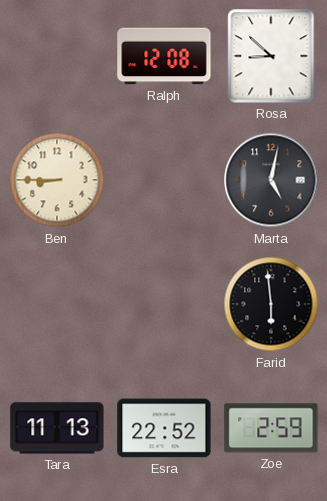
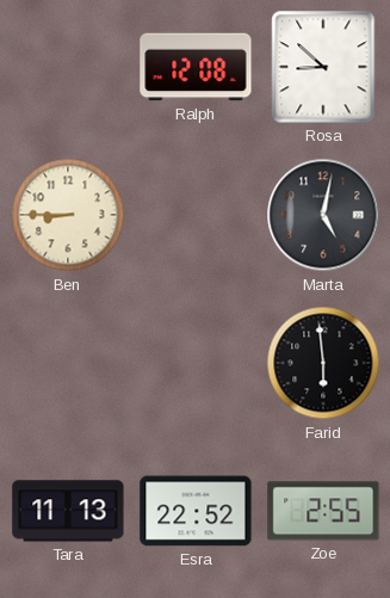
Zoe: 2:59 -> 2:55
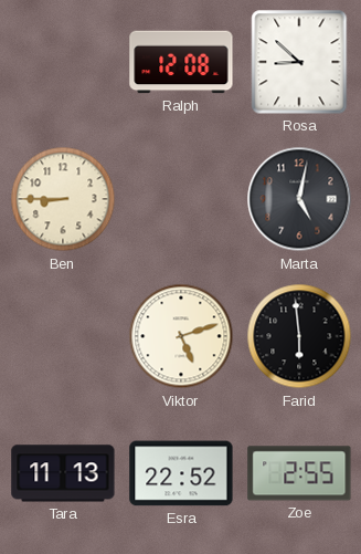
Viktor: none -> 5:12
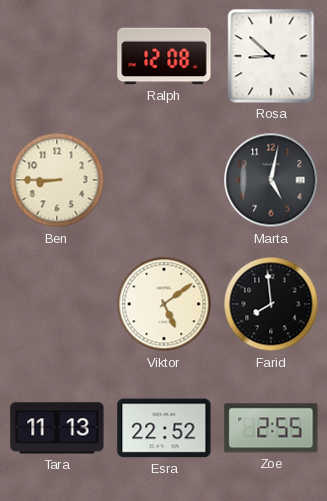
Viktor: 5:12 -> 5:09
Farid: 5:59 -> 7:59
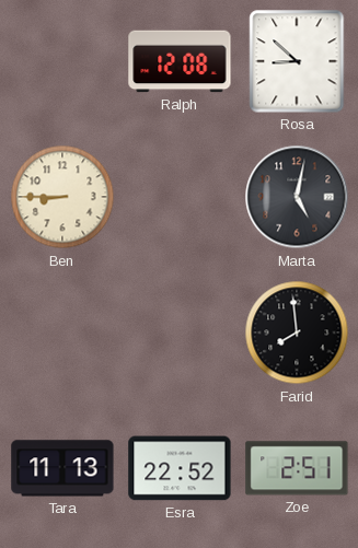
Viktor: 5:09 -> none
Zoe: 2:55 -> 2:51
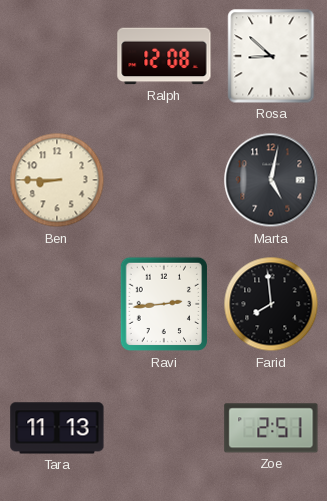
Ravi: none -> 2:44
Esra: 22:52 -> none
